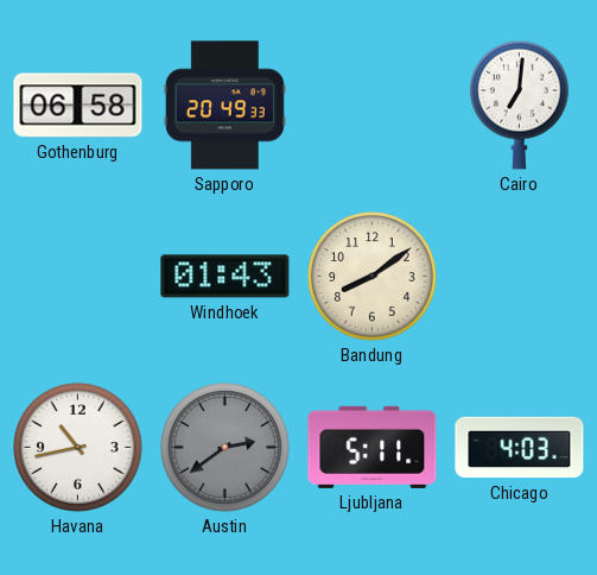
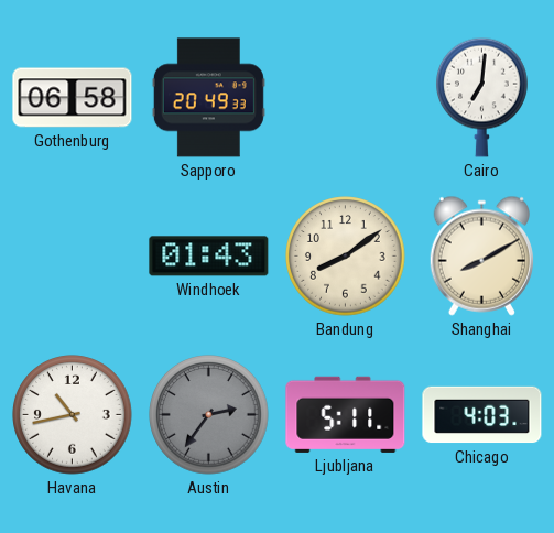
Shanghai: none -> 8:10
Austin: 2:39 -> 2:36
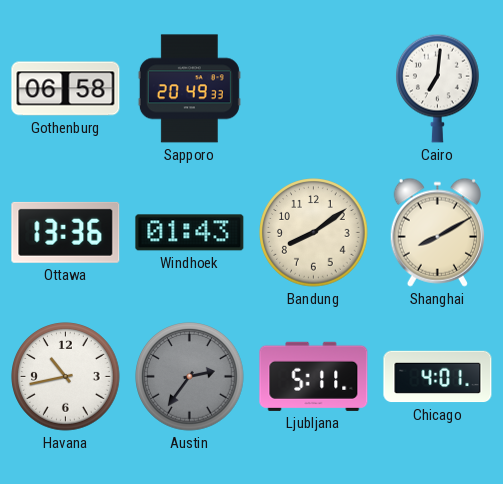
Ottawa: none -> 13:36
Chicago: 4:03 -> 4:01
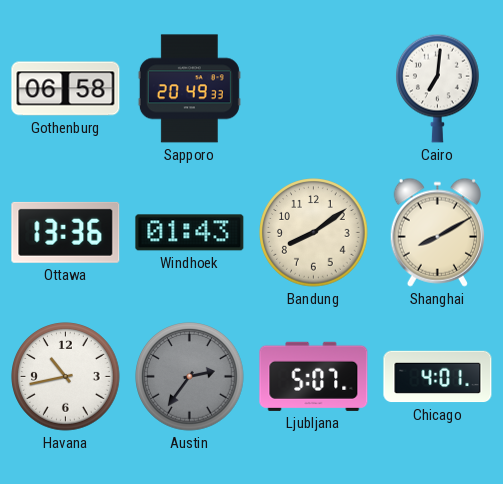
Ljubljana: 5:11 -> 5:07
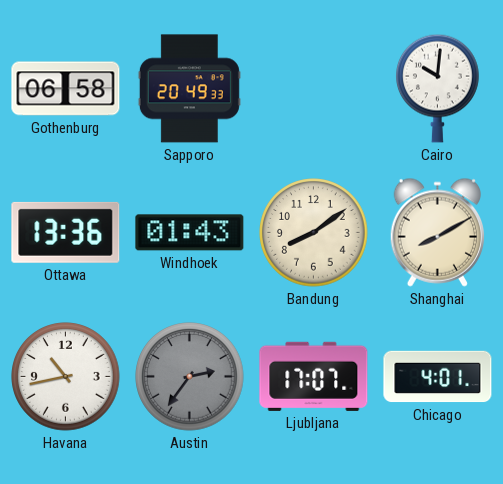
Cairo: 7:01 -> 10:01
Ljubljana: 5:07 -> 17:07
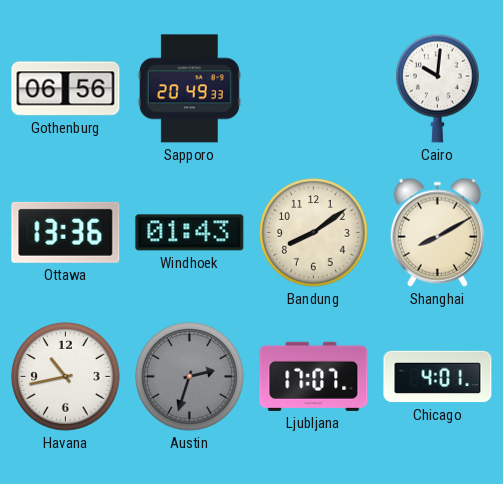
Gothenburg: 06:58 -> 06:56
Austin: 2:36 -> 2:33
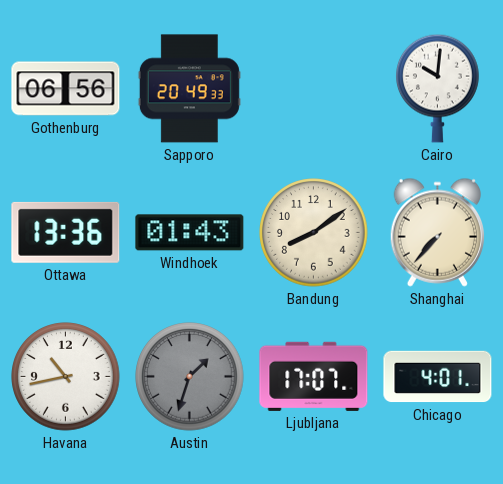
Shanghai: 8:10 -> 7:37
Austin: 2:33 -> 1:33
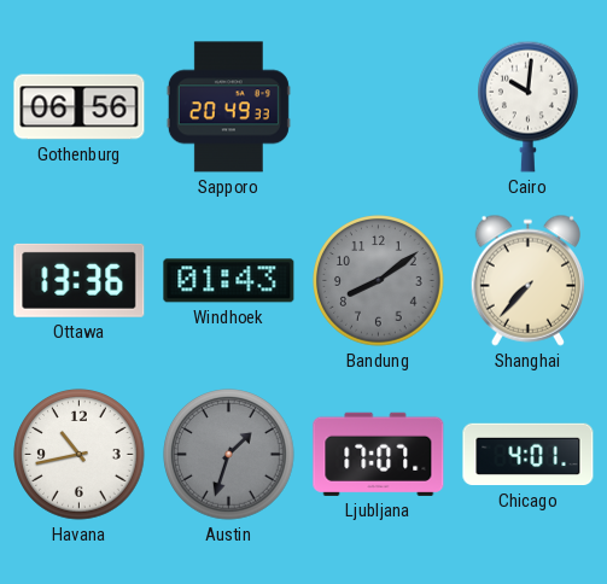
Bandung dial: cream -> grey
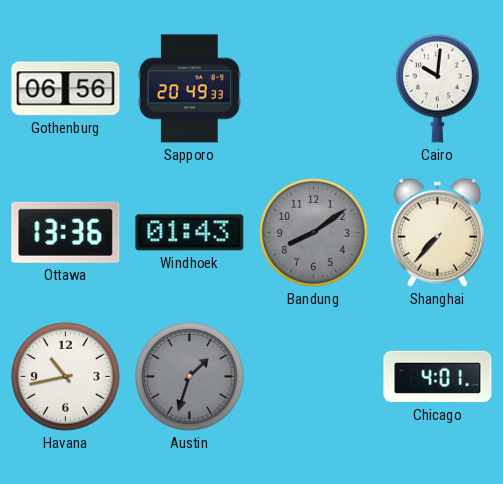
Ljubljana: 17:07 -> none
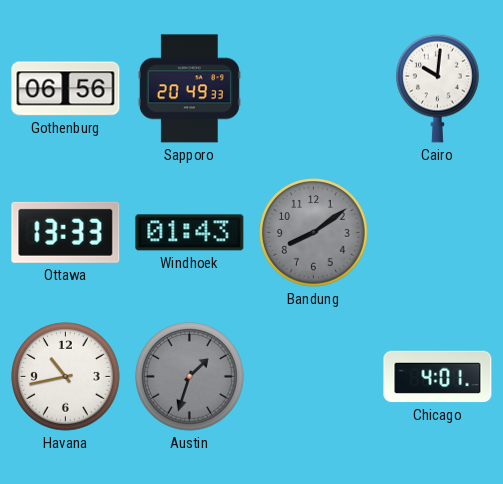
Ottawa: 13:36 -> 13:33
Shanghai: 7:37 -> none
